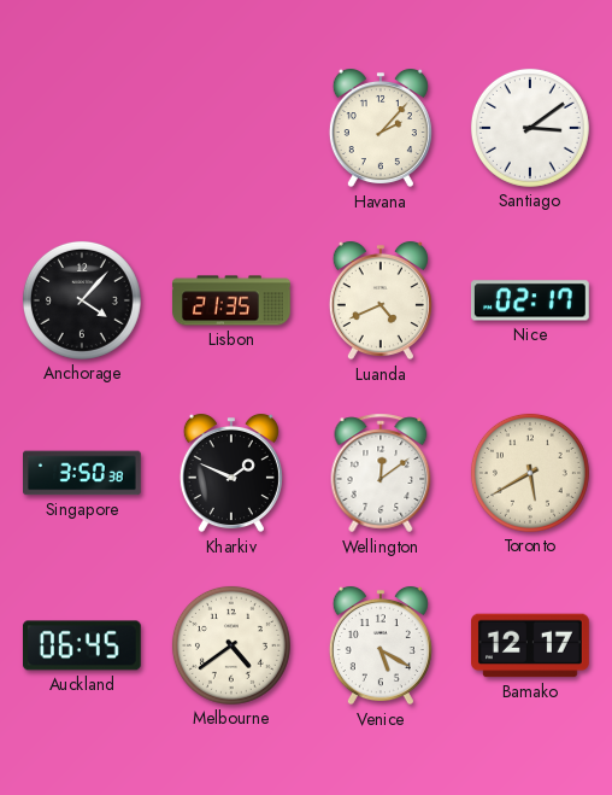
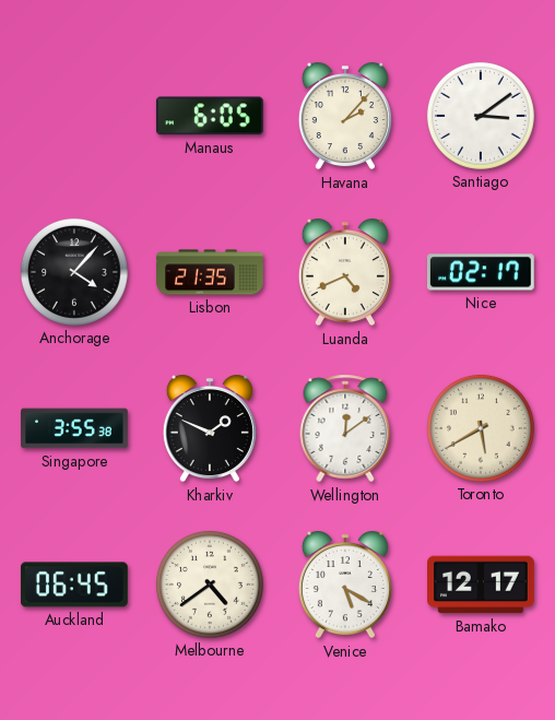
Manaus: none -> 6:05
Singapore: 3:50 -> 3:55
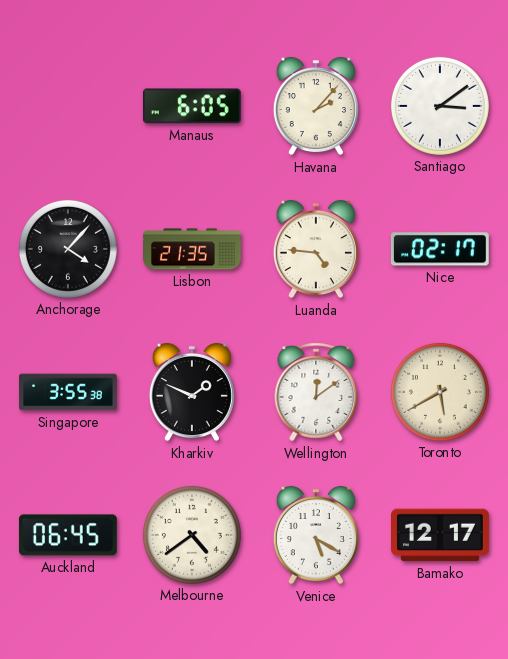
Luanda: 4:41 -> 4:46
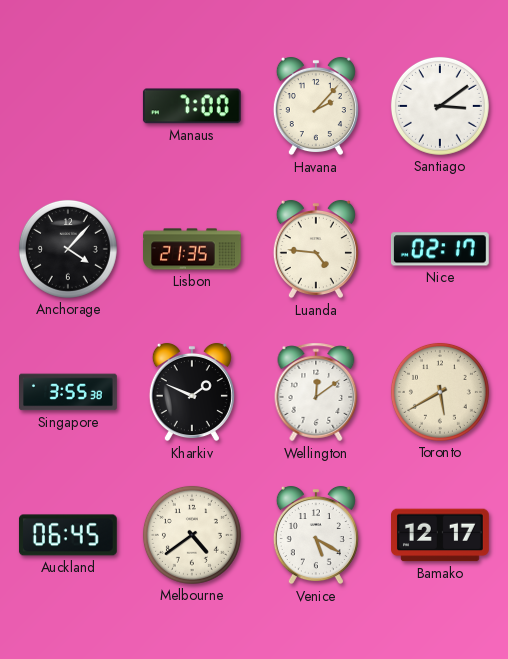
Manaus: 6:05 -> 7:00
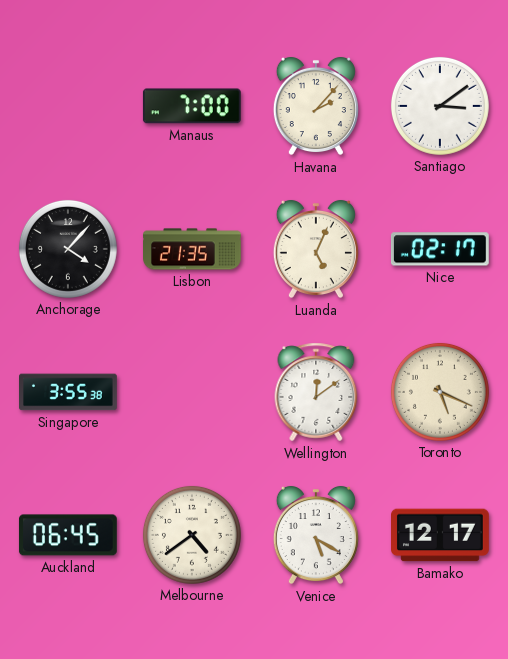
Luanda: 4:46 -> 5:04
Kharkiv: 1:49 -> none
Toronto: 5:40 -> 5:19
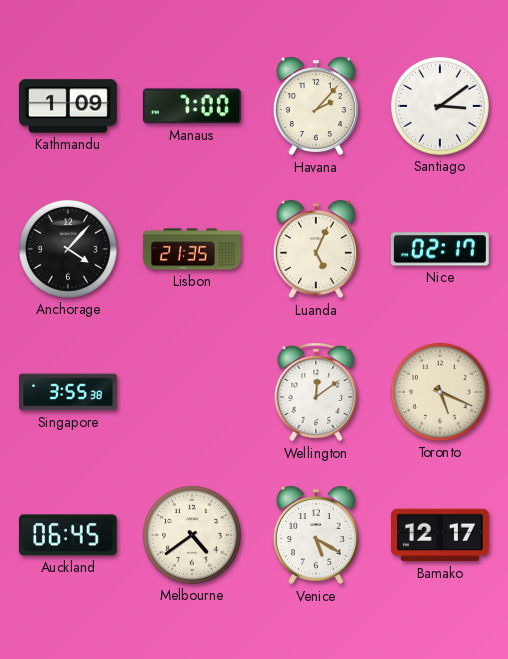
Kathmandu: none -> 1:09
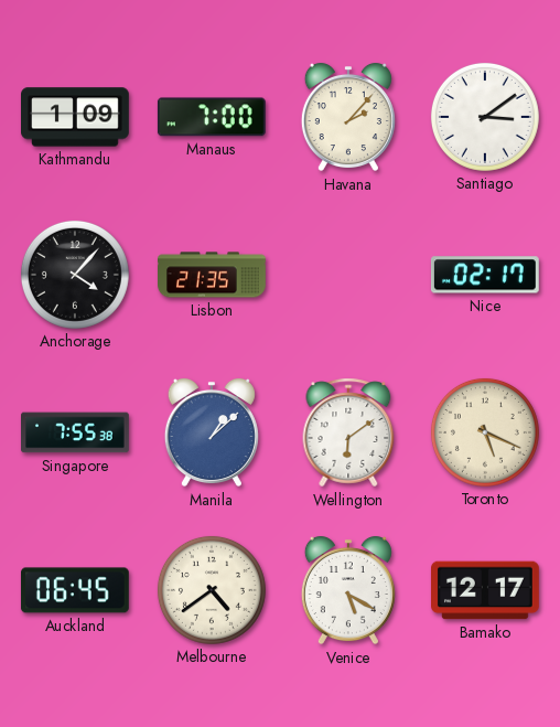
Luanda: 5:04 -> none
Singapore: 3:55 -> 7:55
Manila: none -> 1:08
Wellington: 12:09 -> 6:09
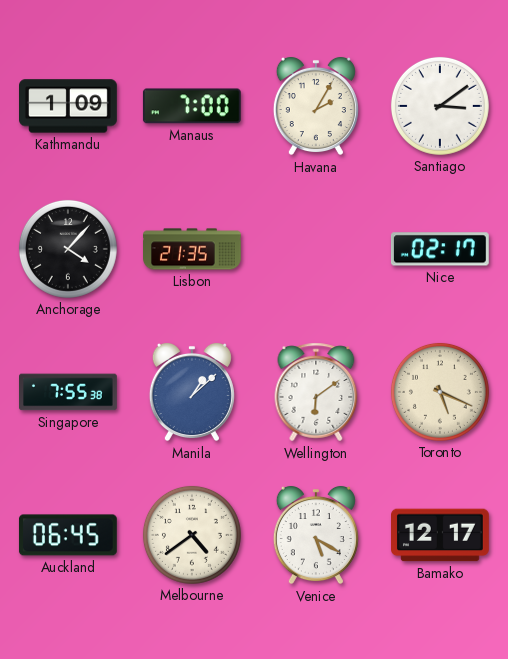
Havana: 2:07 -> 2:05
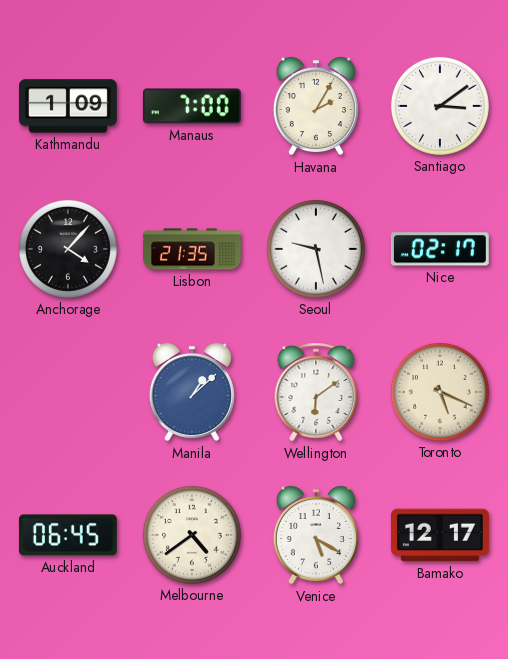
Seoul: none -> 9:28
Singapore: 7:55 -> none
